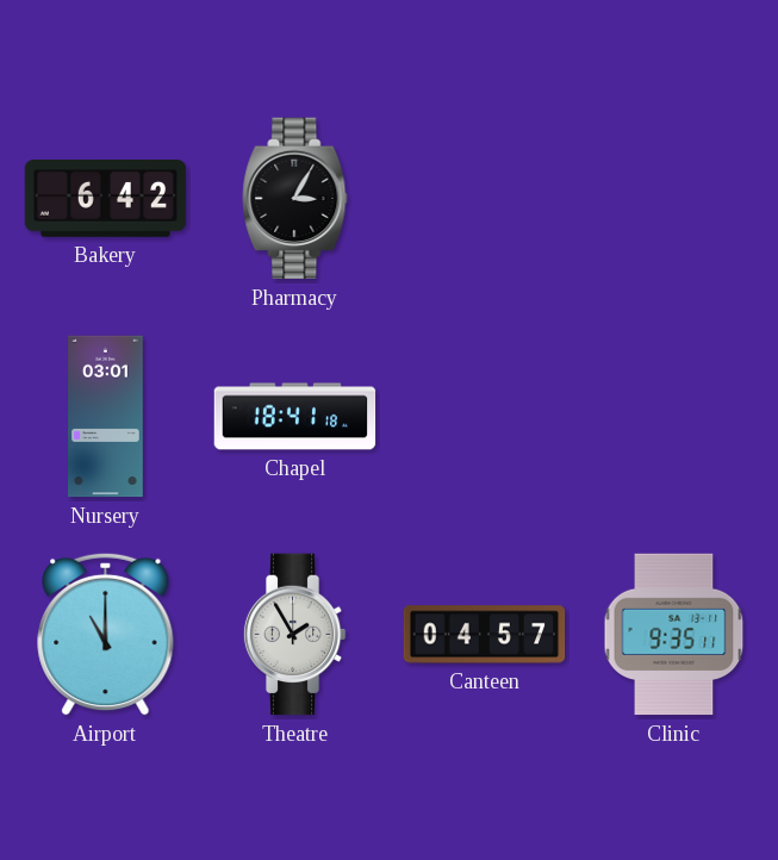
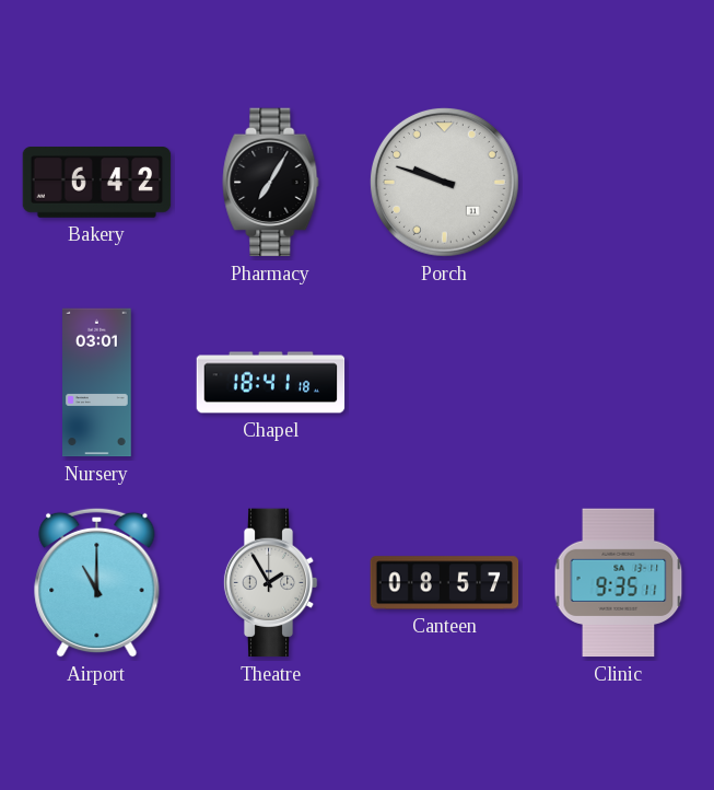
Pharmacy: 3:05 -> 7:05
Porch: none -> 9:48
Canteen: 04:57 -> 08:57
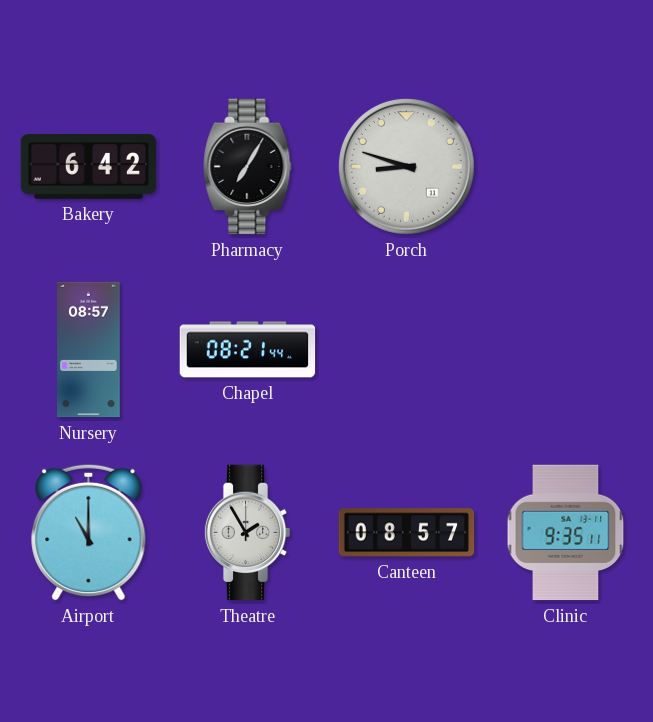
Porch: 9:48 -> 8:48
Nursery: 03:01 -> 08:57
Chapel: 18:41 -> 08:21
